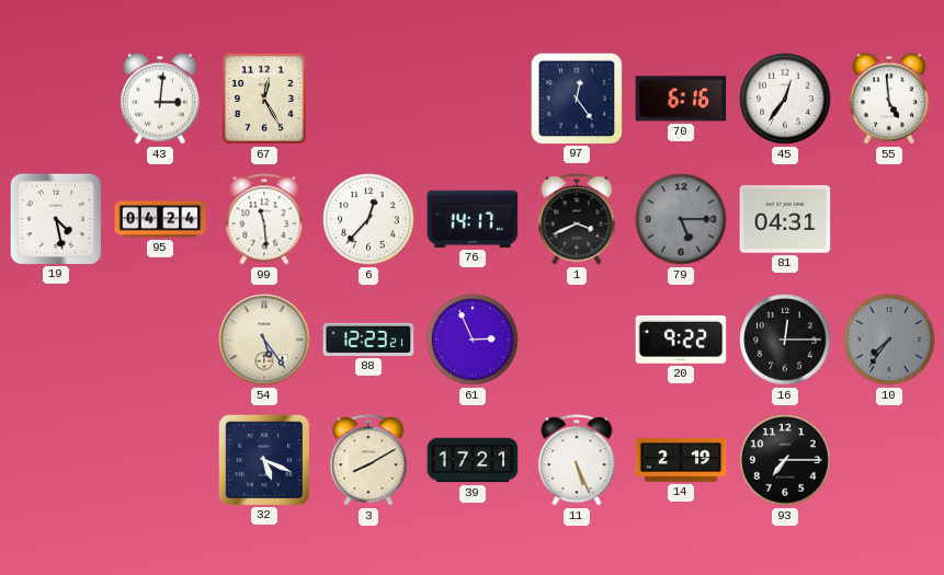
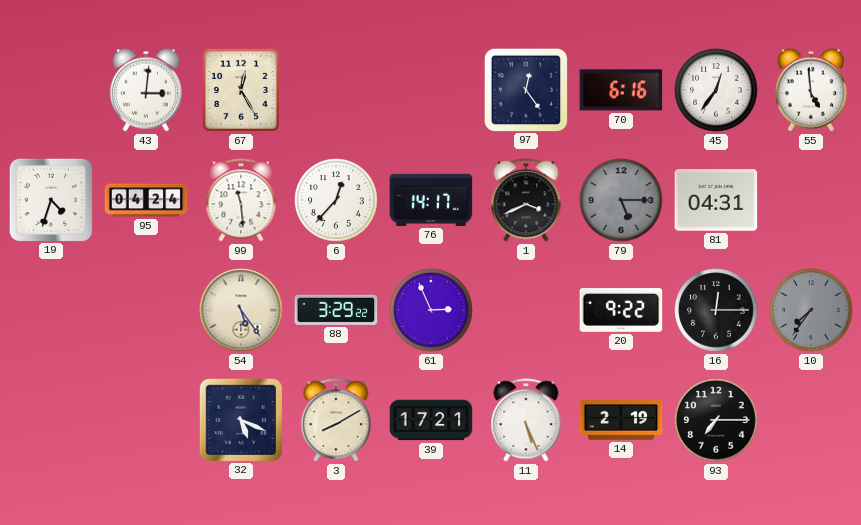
19: 4:28 -> 4:33
88: 12:23 -> 3:29
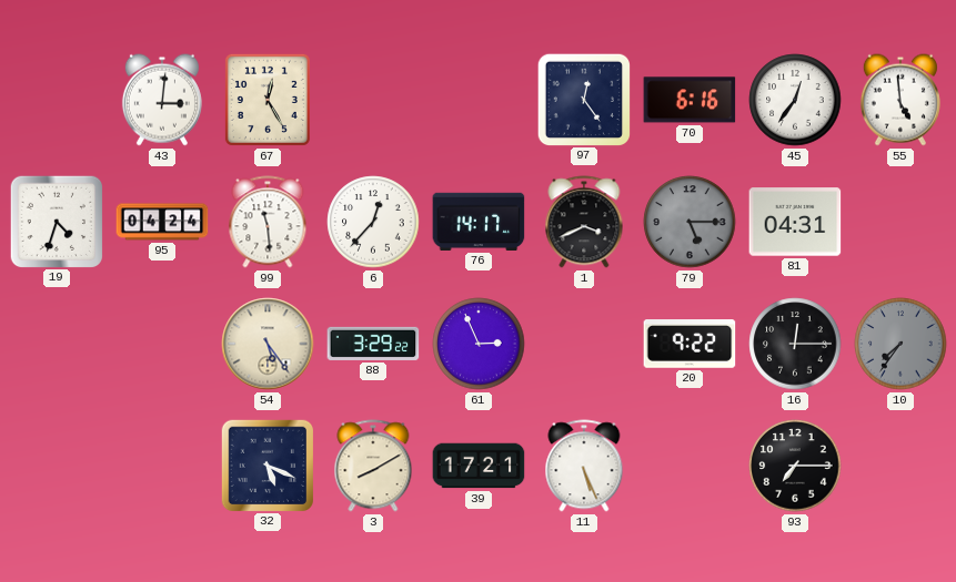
14: 2:19 -> none
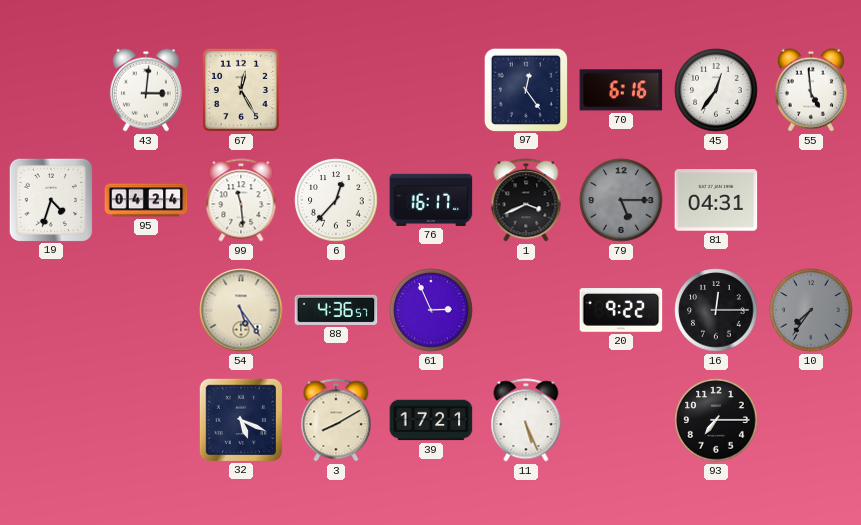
76: 14:17 -> 16:17
88: 3:29 -> 4:36
